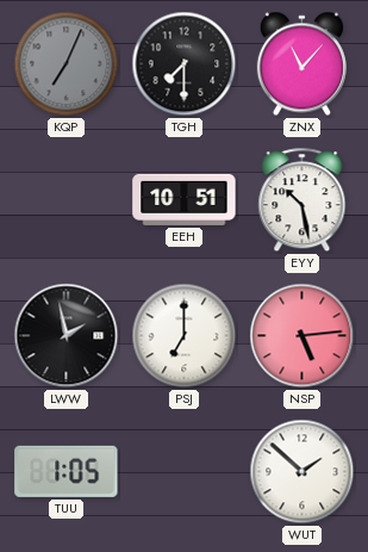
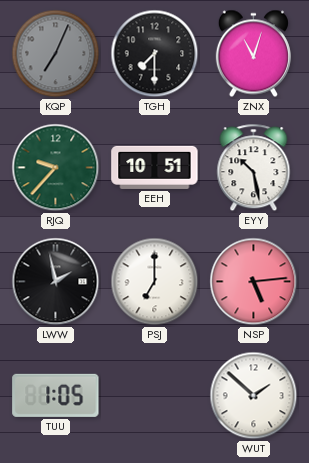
ZNX: 11:07 -> 11:03
RJQ: none -> 9:37
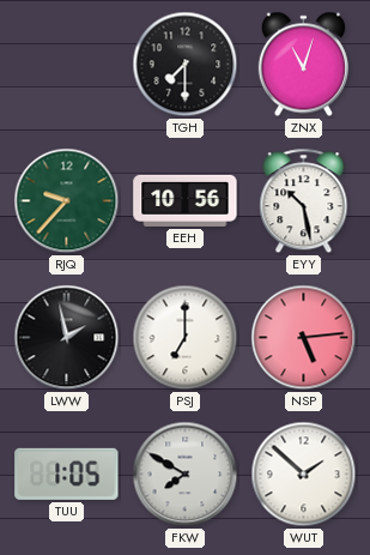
KQP: 7:04 -> none
EEH: 10:51 -> 10:56
FKW: none -> 7:50
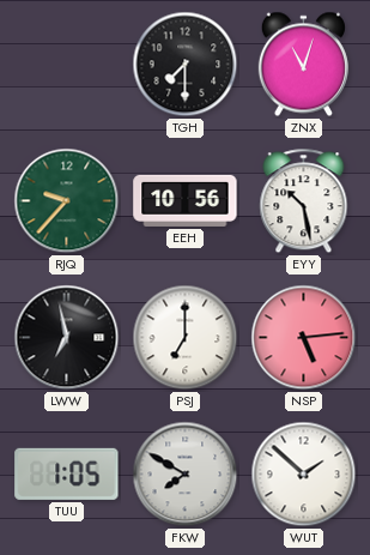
LWW: 1:58 -> 6:58
